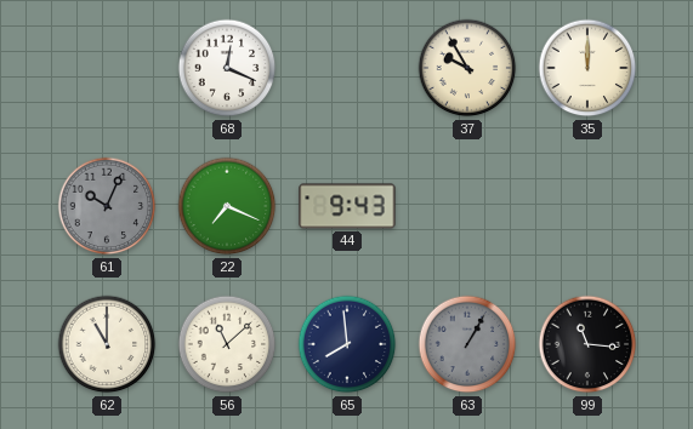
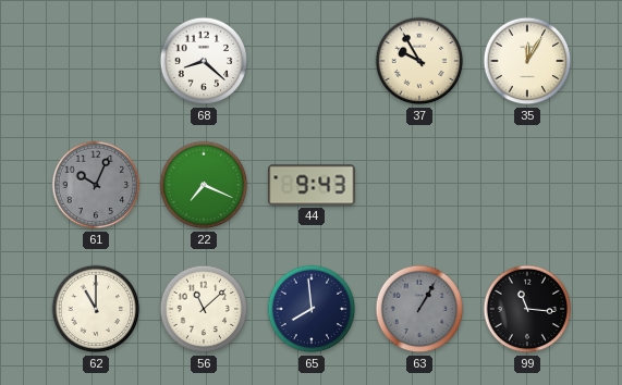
68: 12:19 -> 8:22
35: 12:00 -> 12:05
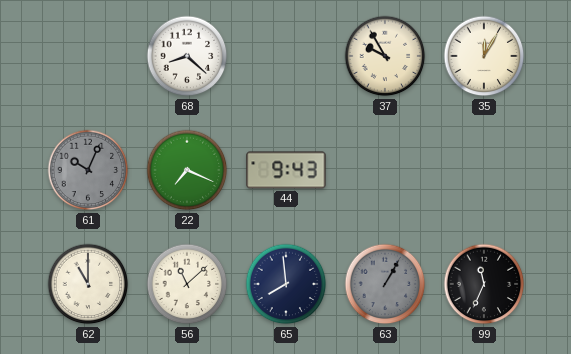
99: 11:16 -> 11:34
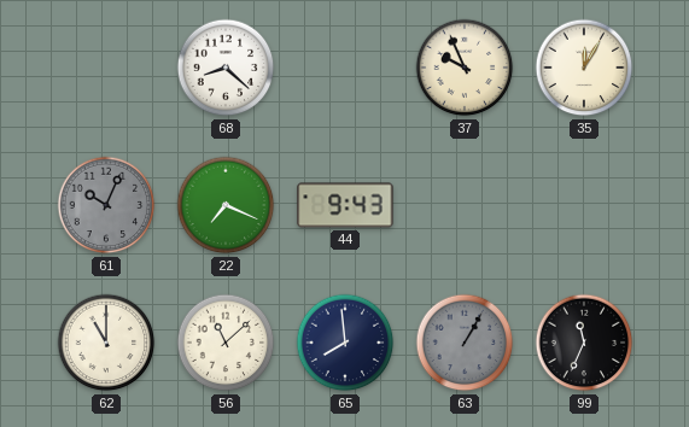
37: 9:55 -> 9:56
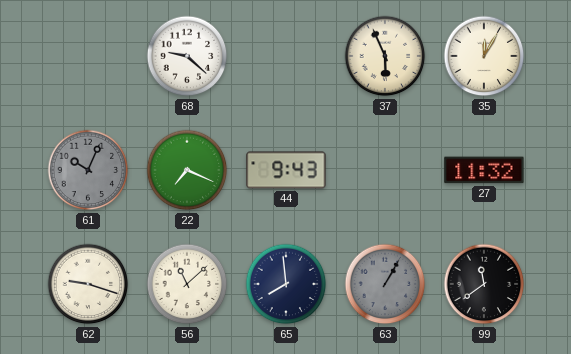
68: 8:22 -> 9:22
37: 9:56 -> 5:56
27: none -> 11:32
62: 11:00 -> 9:18
99: 11:34 -> 11:39
